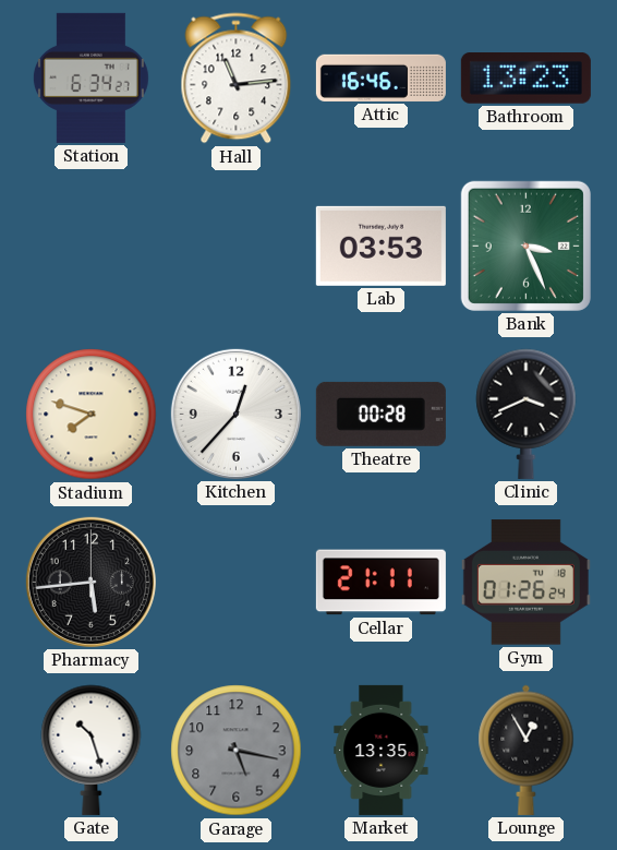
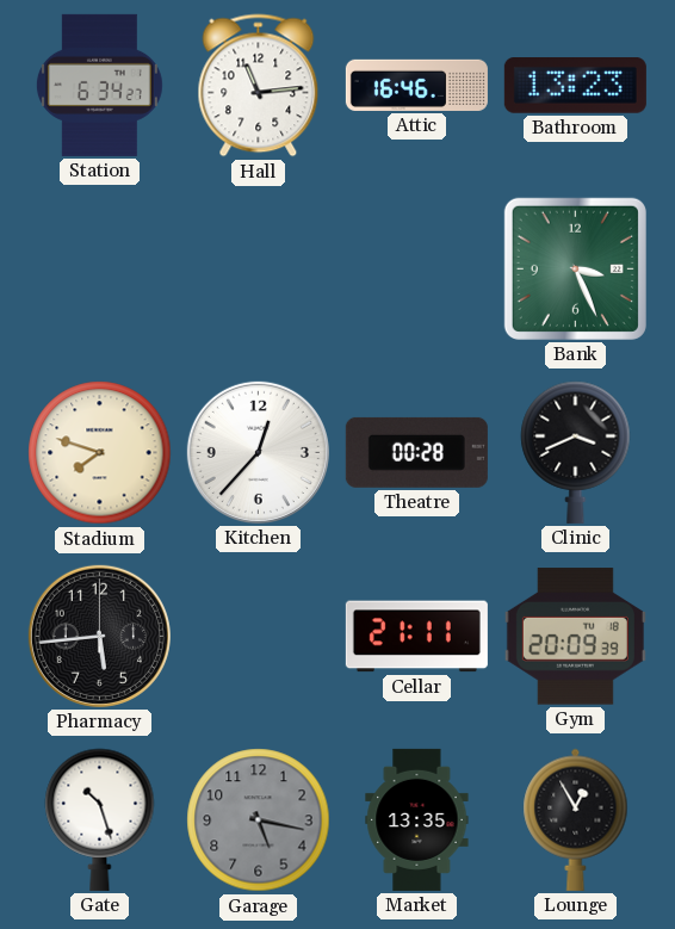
Lab: 03:53 -> none
Gym: 01:26 -> 20:09
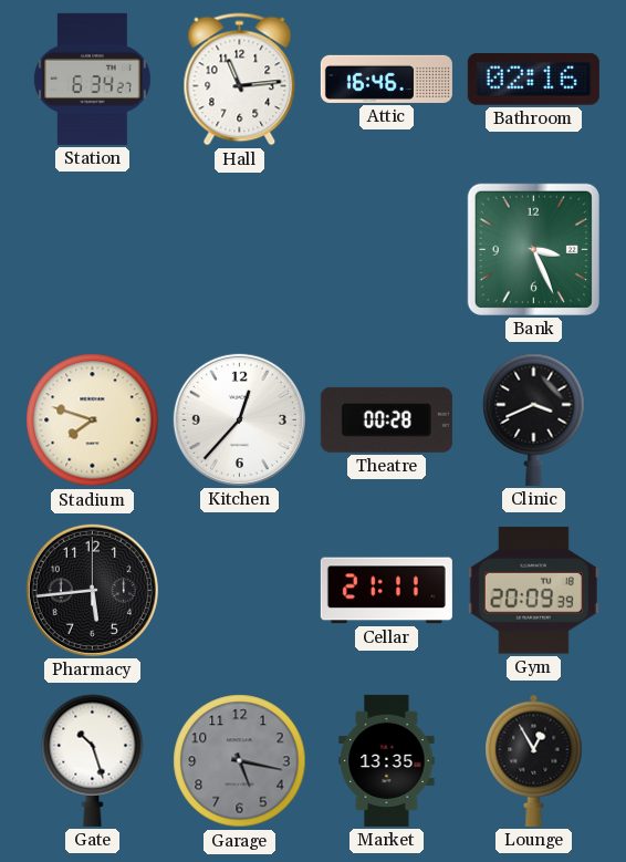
Bathroom: 13:23 -> 02:16
